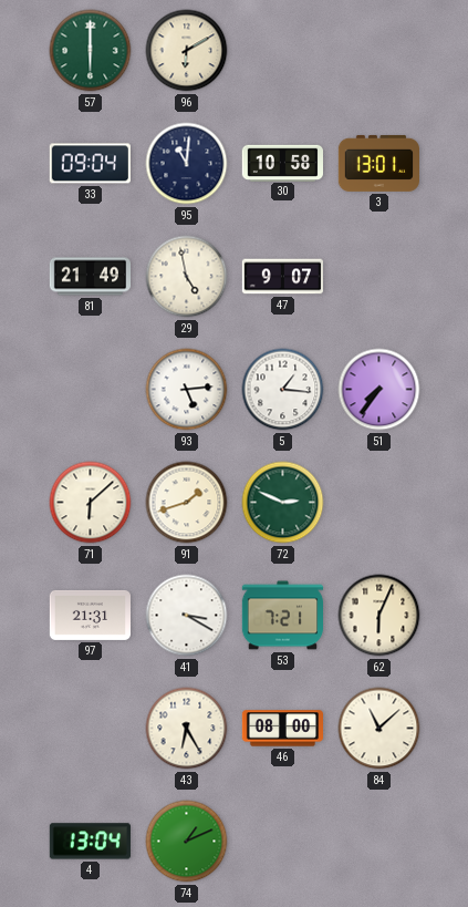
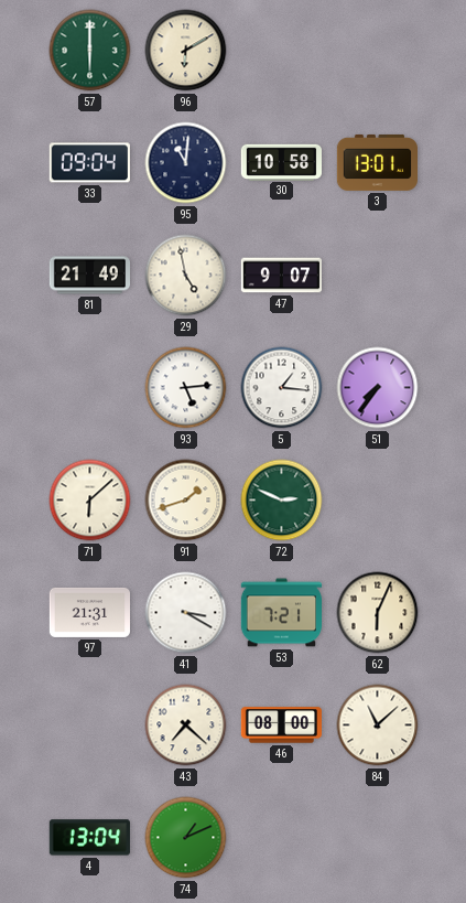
43: 6:25 -> 7:22
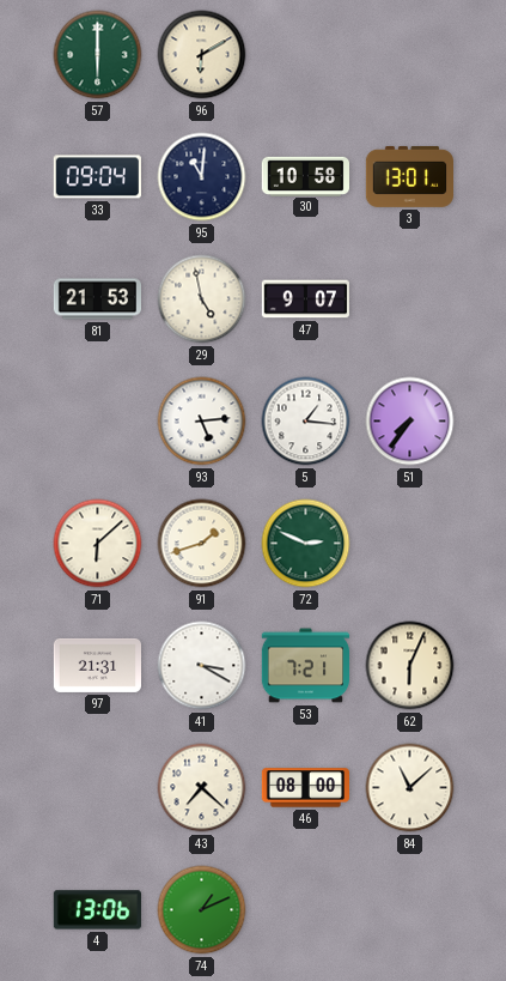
81: 21:49 -> 21:53
4: 13:04 -> 13:06
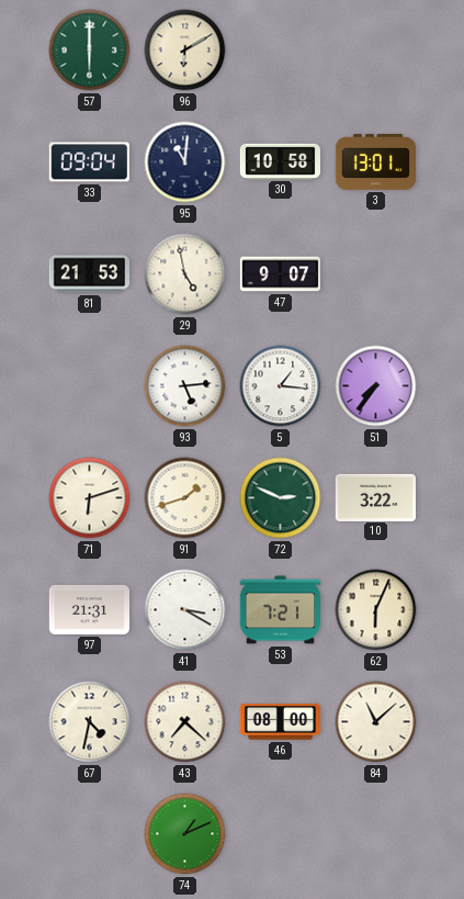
71: 6:08 -> 6:12
10: none -> 3:22
67: none -> 4:32
4: 13:06 -> none
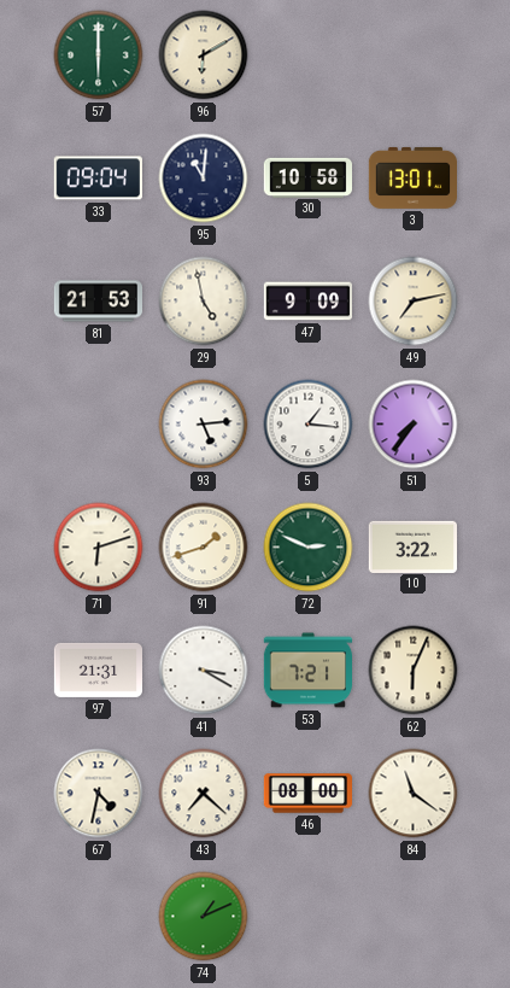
47: 9:07 -> 9:09
49: none -> 7:13
84: 11:08 -> 11:21
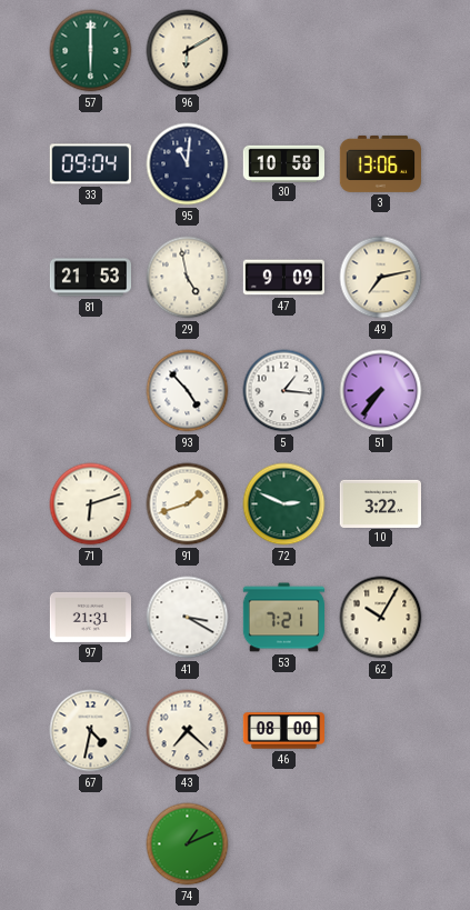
3: 13:01 -> 13:06
93: 5:14 -> 4:53
62: 6:04 -> 10:05
84: 11:21 -> none
